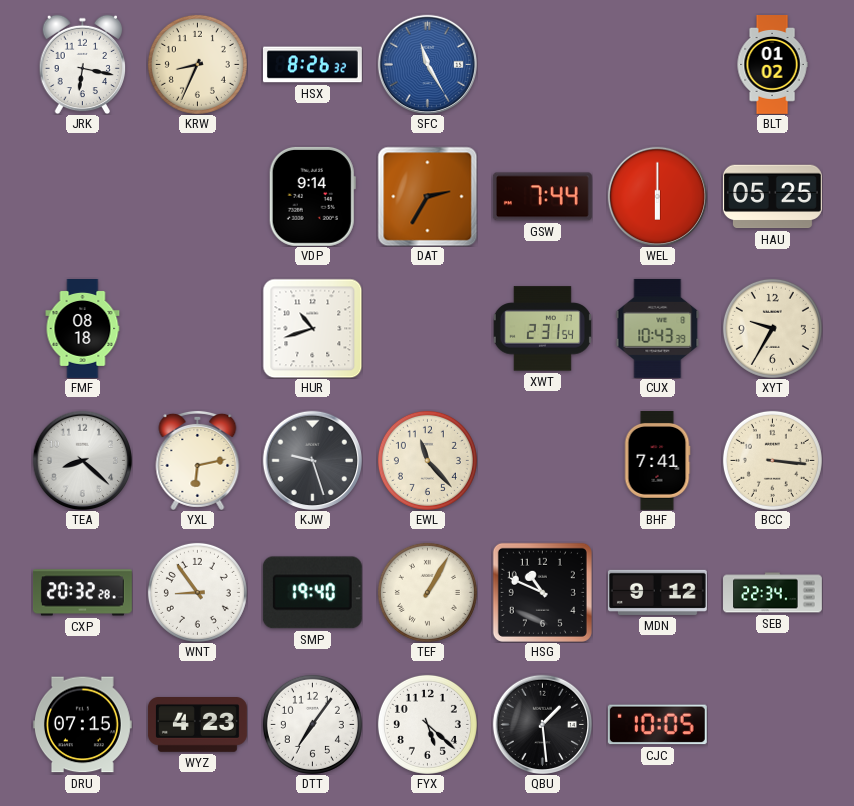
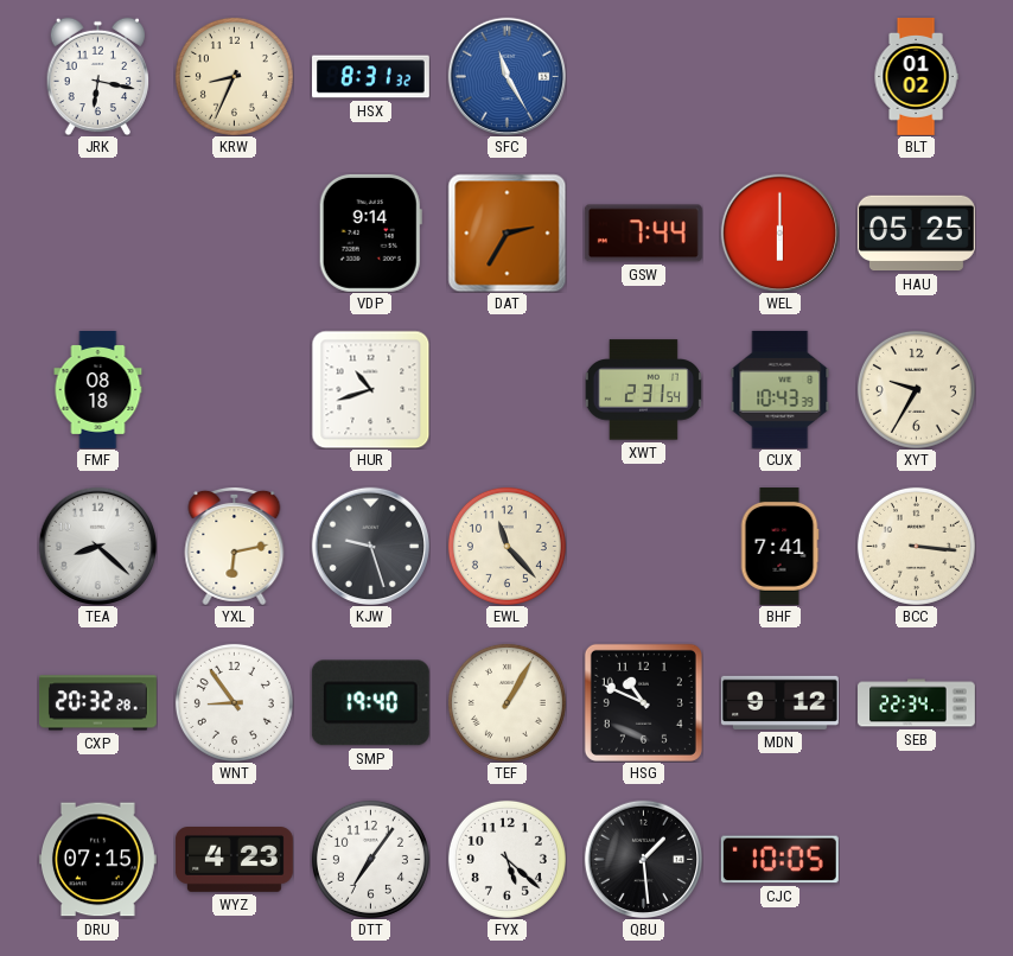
HSX: 8:26 -> 8:31
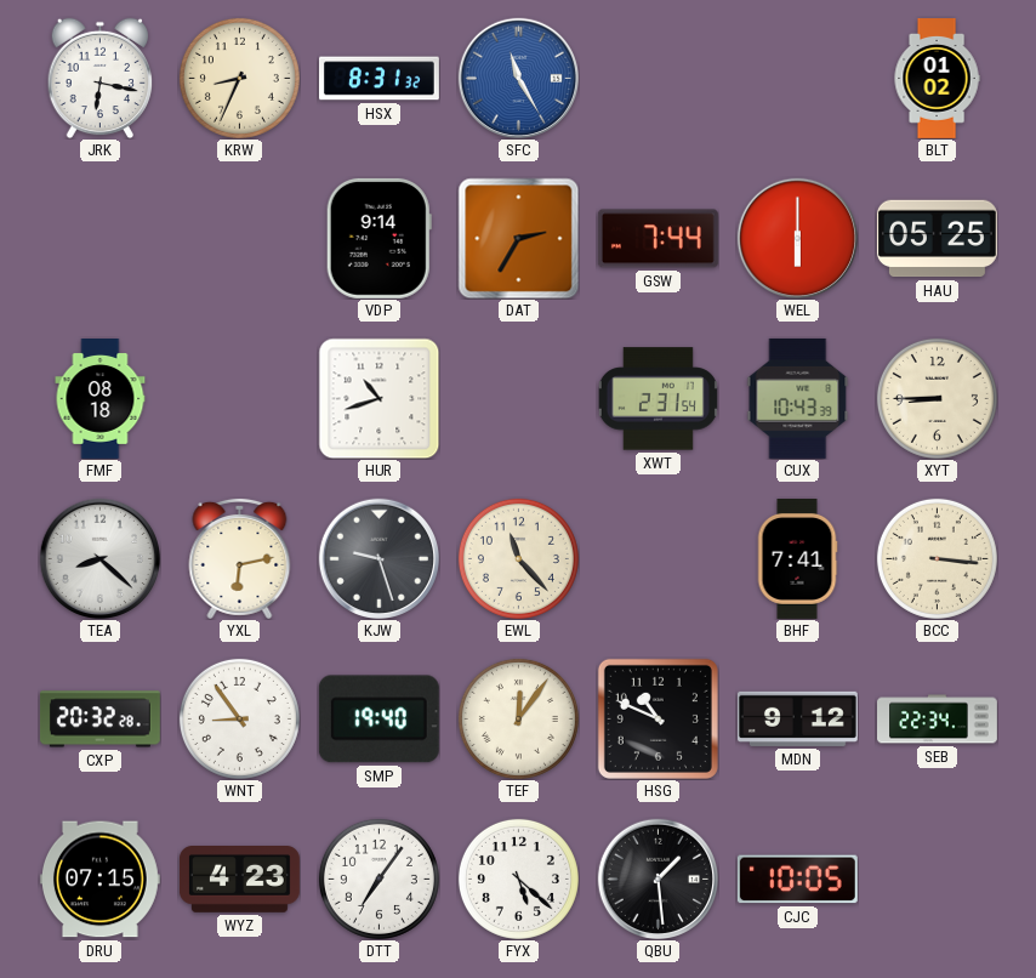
XYT: 9:35 -> 8:45
TEF: 1:05 -> 12:06
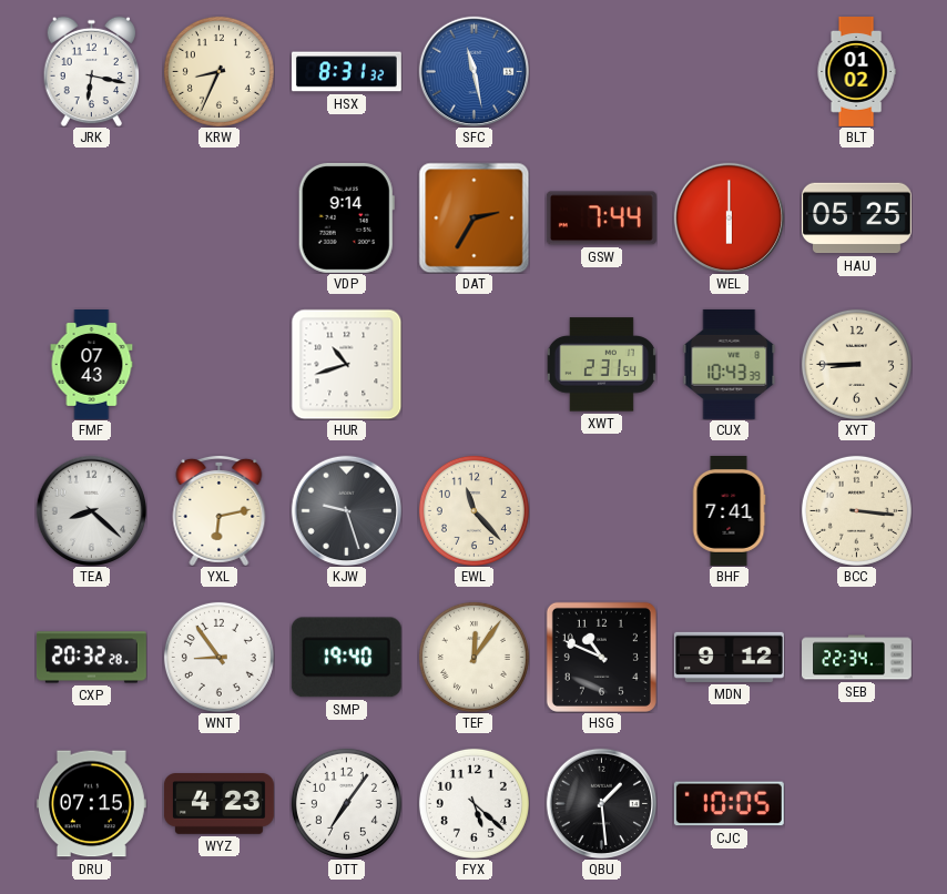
SFC: 11:25 -> 11:28
FMF: 08:18 -> 07:43
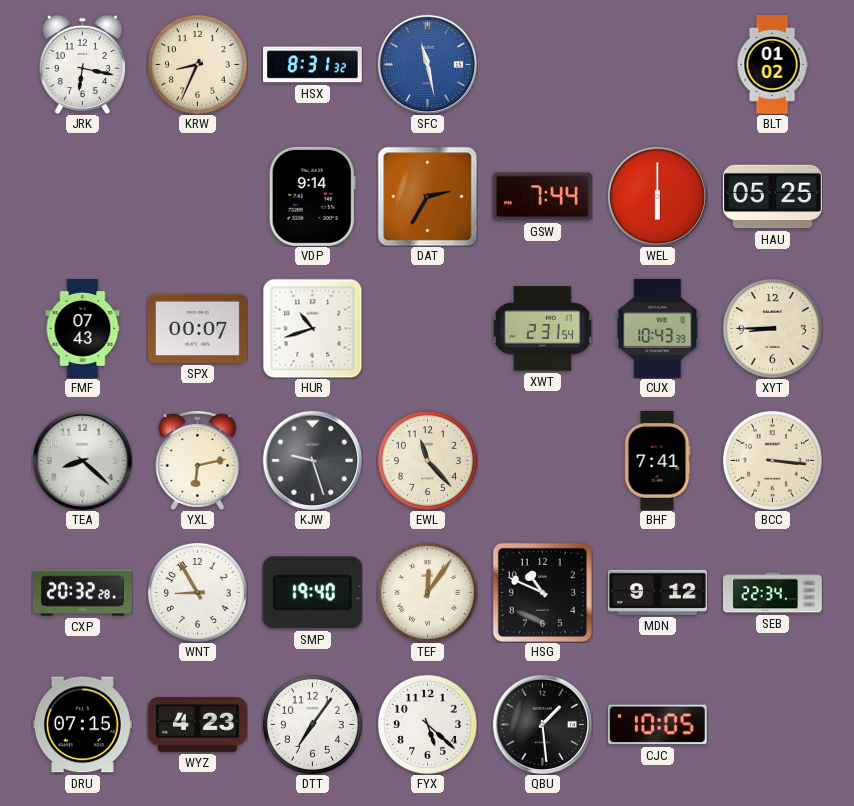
SPX: none -> 00:07
WNT: 8:54 -> 8:55
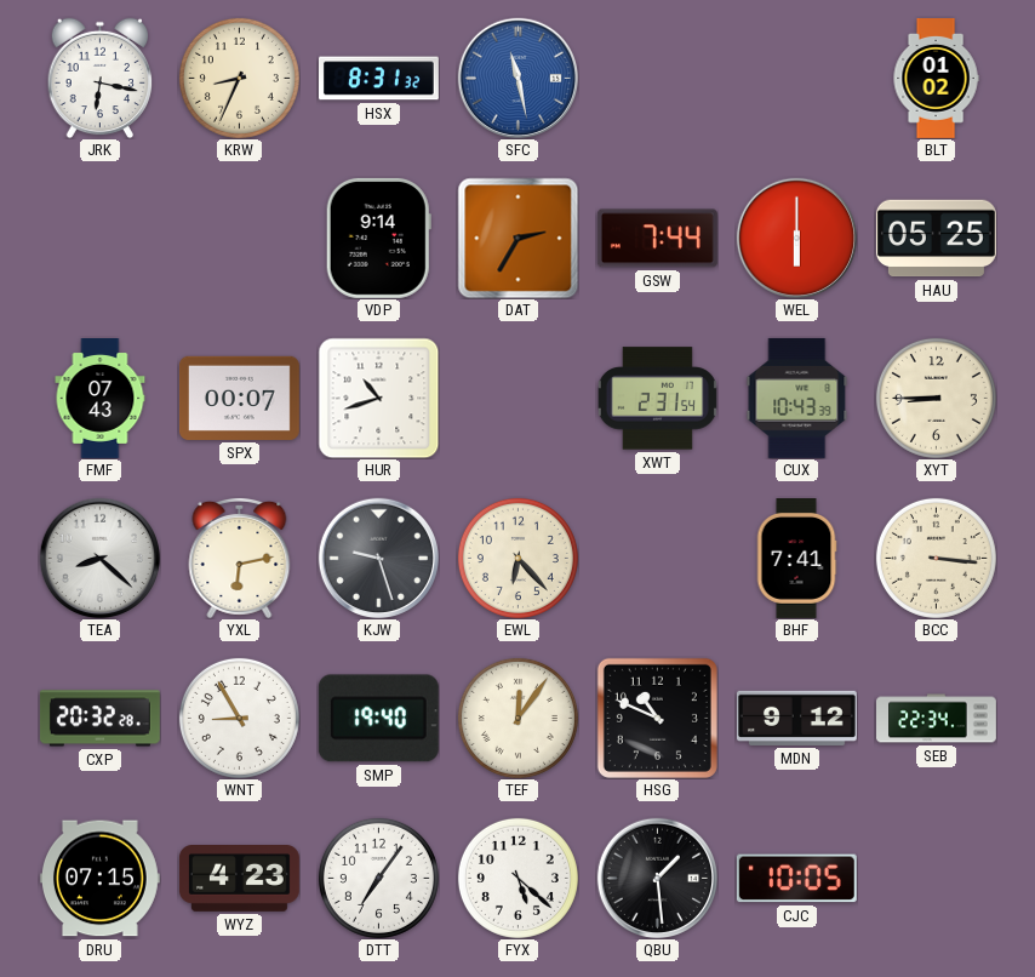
EWL: 11:23 -> 6:23
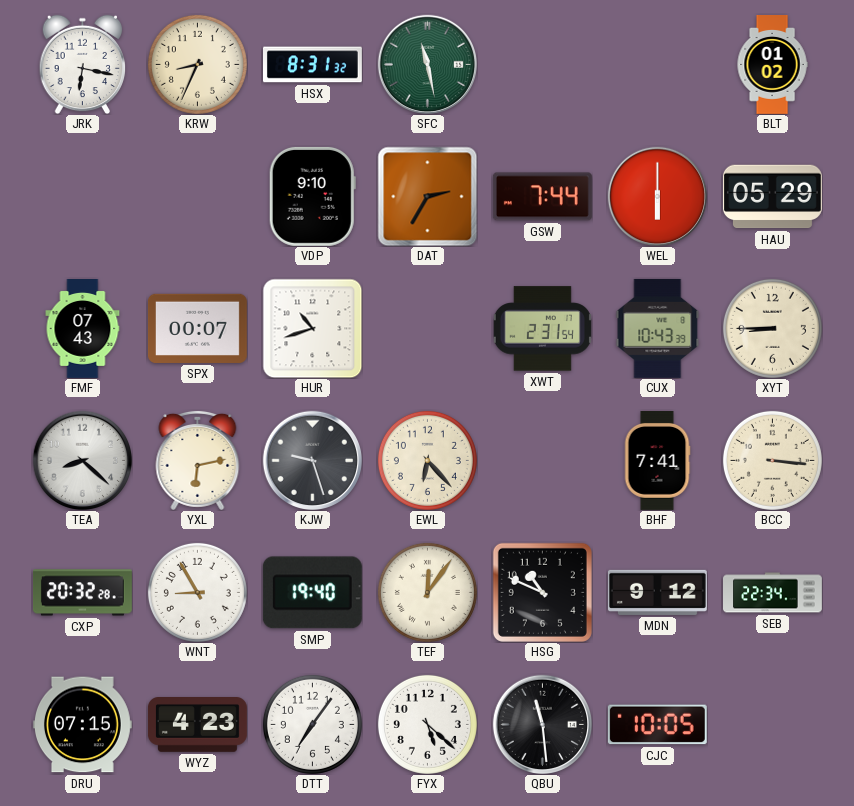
SFC dial: blue -> green
VDP: 9:14 -> 9:10
HAU: 05:25 -> 05:29
QBU: 1:29 -> 11:29
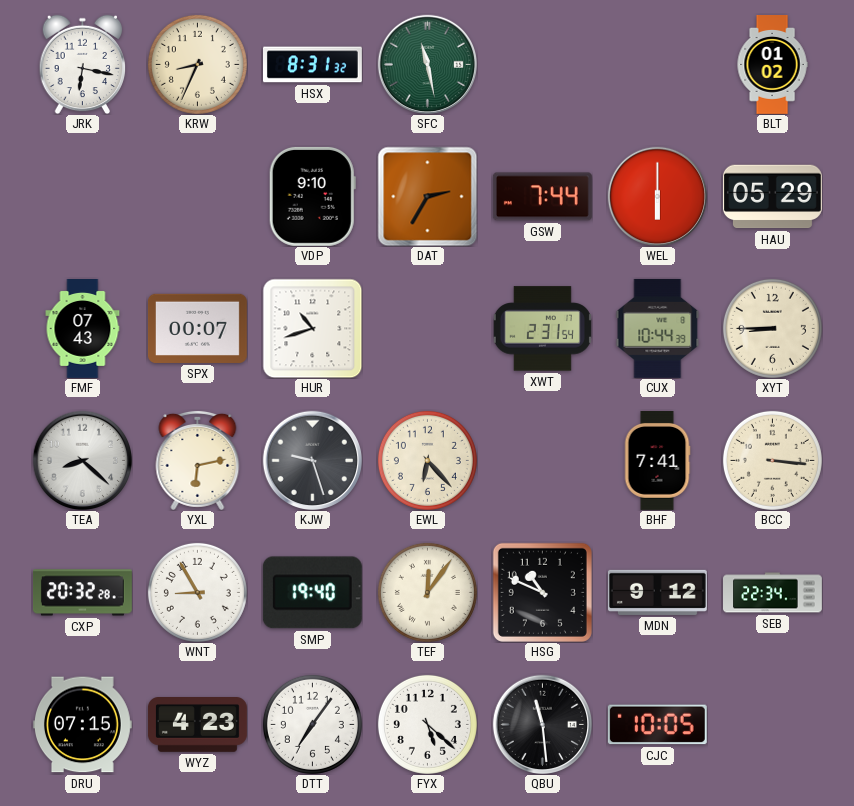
CUX: 10:43 -> 10:44
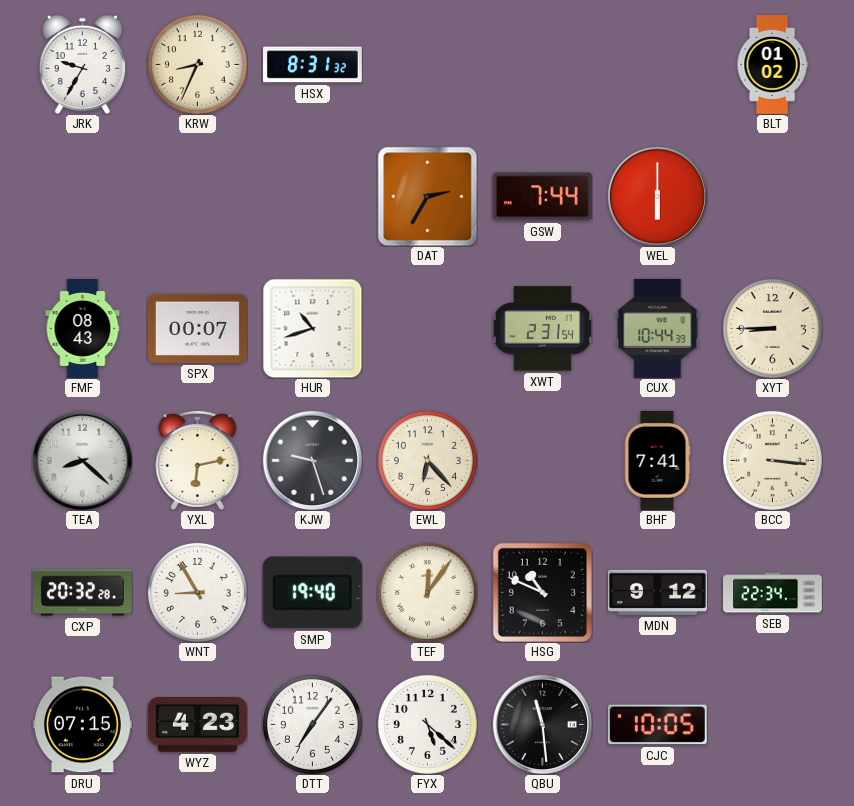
JRK: 6:17 -> 9:35
SFC: 11:28 -> none
VDP: 9:10 -> none
HAU: 05:29 -> none
FMF: 07:43 -> 08:43
